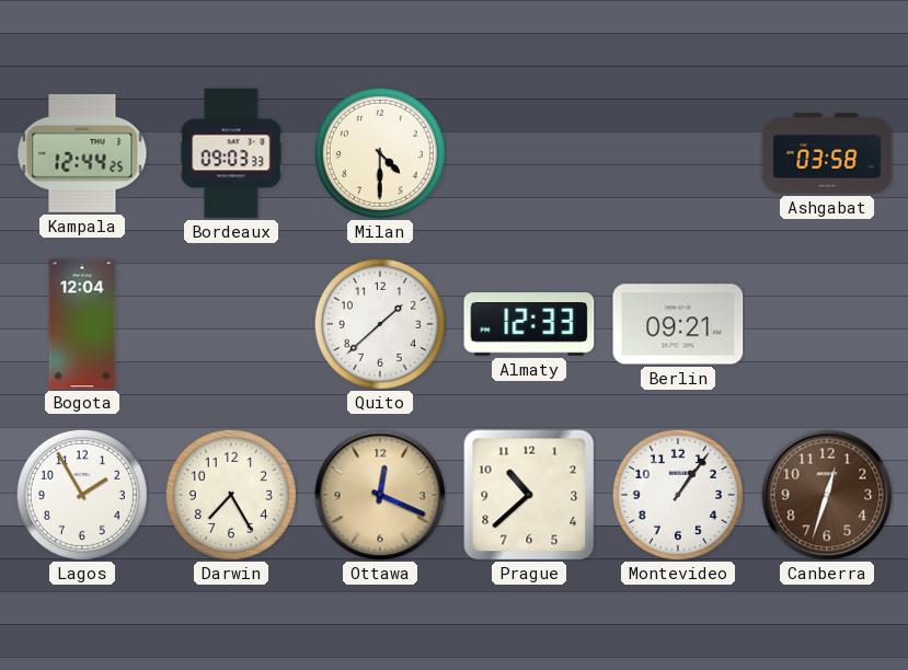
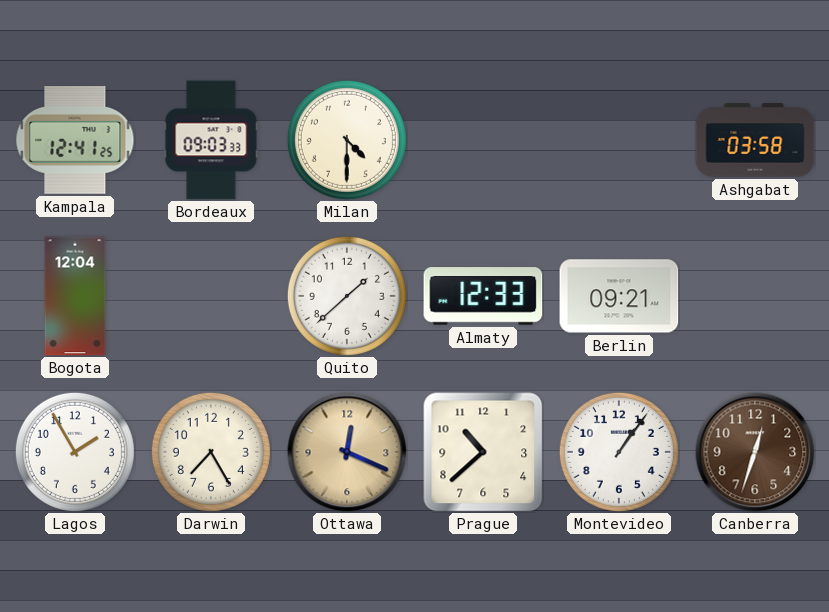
Kampala: 12:44 -> 12:41
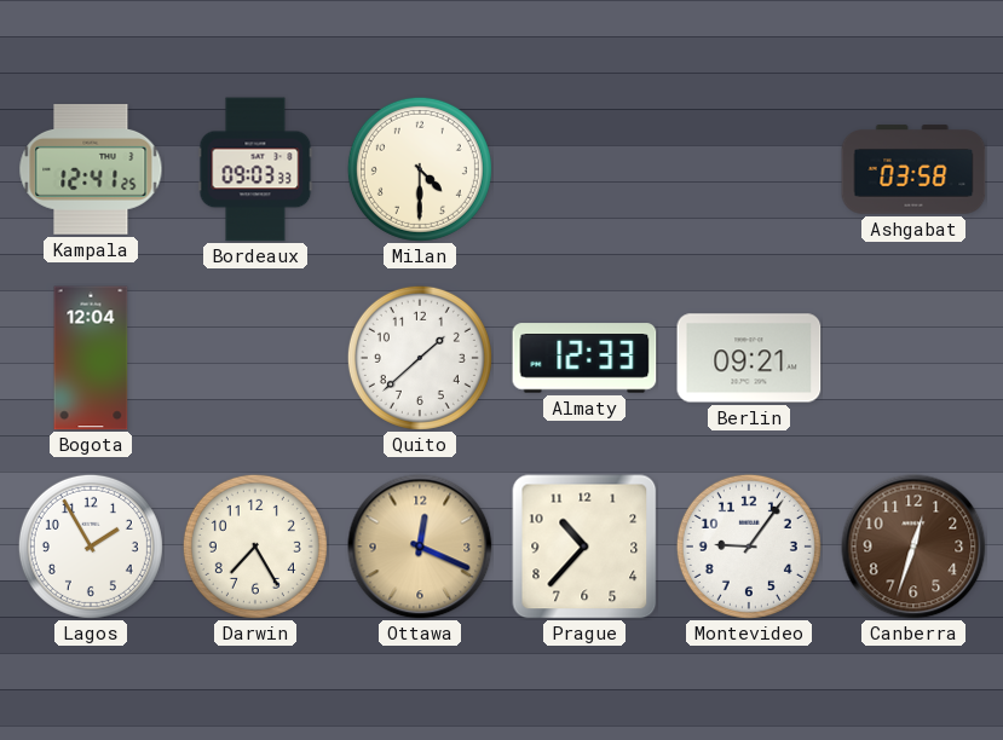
Prague: 10:38 -> 10:37
Montevideo: 1:06 -> 9:06
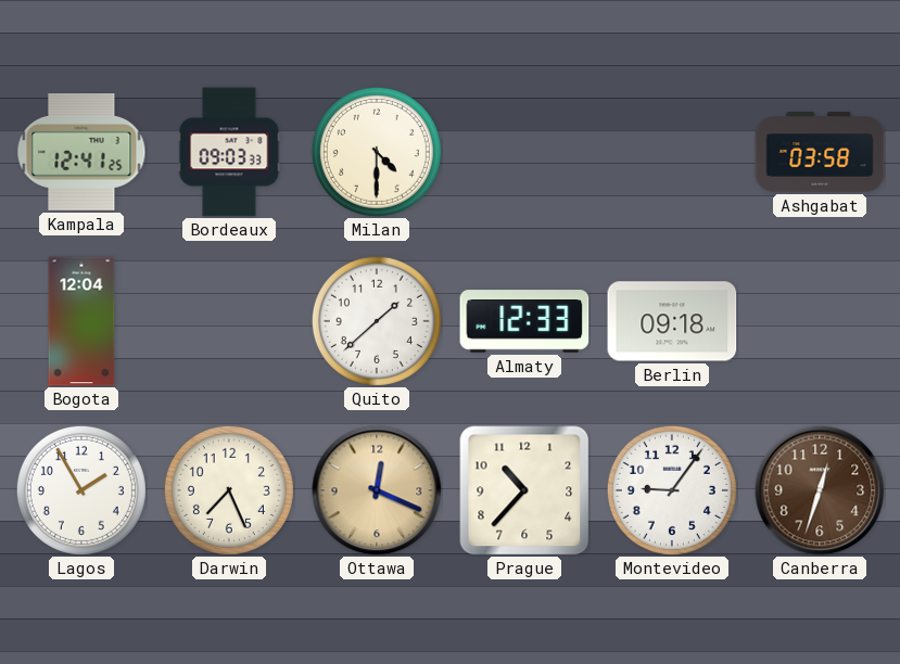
Berlin: 09:21 -> 09:18
Darwin: 7:25 -> 7:26
